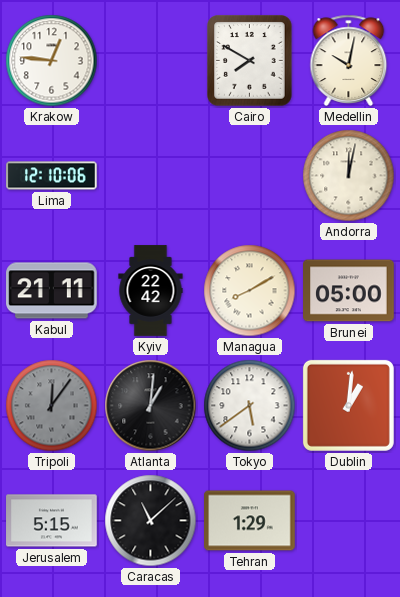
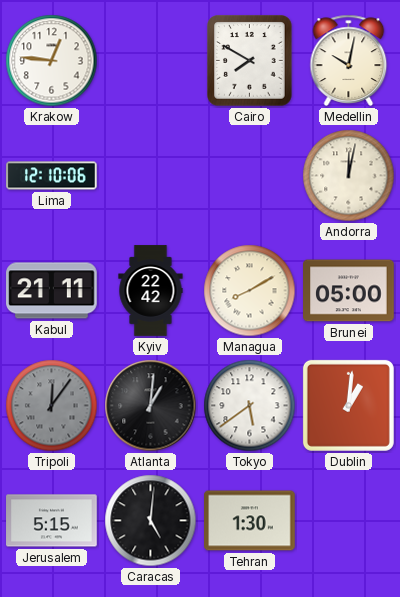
Caracas: 11:08 -> 5:01
Tehran: 1:29 -> 1:30
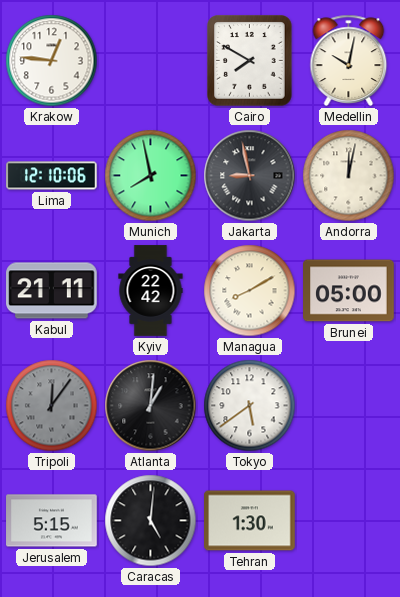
Munich: none -> 7:58
Jakarta: none -> 8:58
Dublin: 1:01 -> none
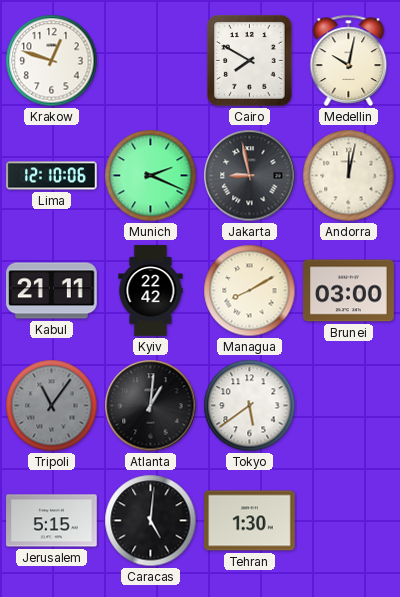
Krakow: 12:46 -> 12:48
Munich: 7:58 -> 2:19
Brunei: 05:00 -> 03:00
Tripoli: 12:06 -> 11:06
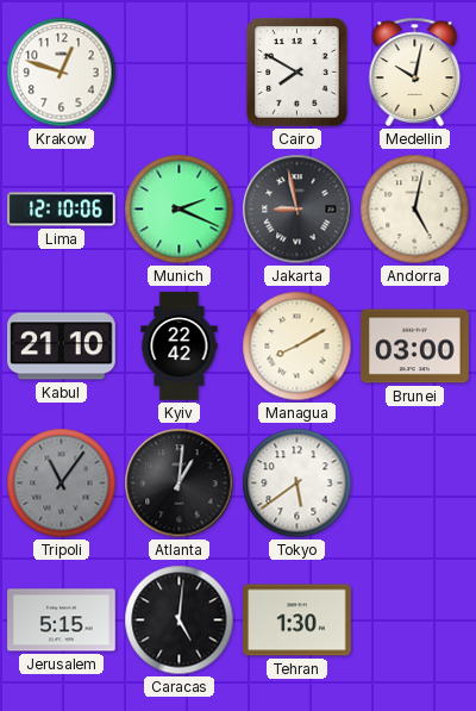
Andorra: 12:02 -> 5:02
Kabul: 21:11 -> 21:10
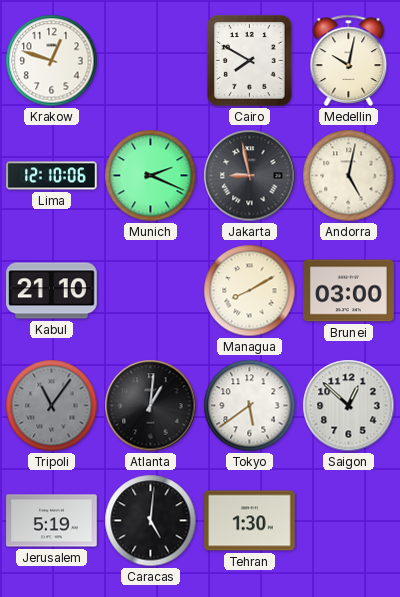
Kyiv: 22:42 -> none
Saigon: none -> 12:52
Jerusalem: 5:15 -> 5:19
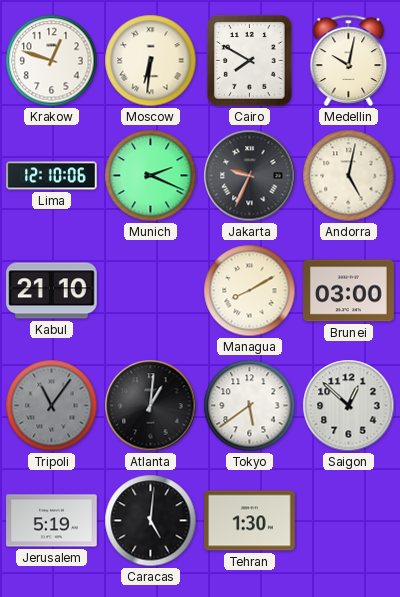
Moscow: none -> 6:31
Jakarta: 8:58 -> 9:34
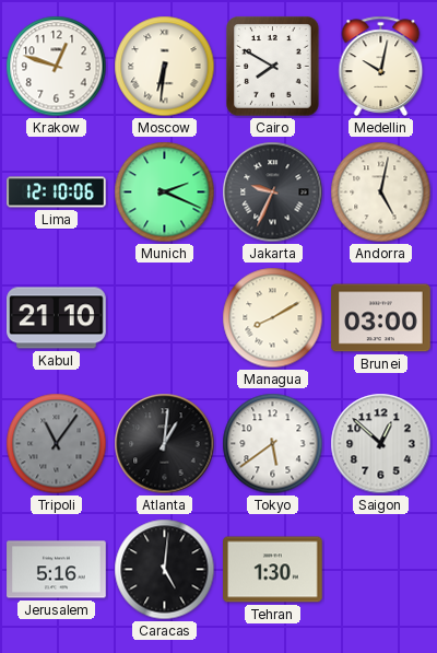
Jerusalem: 5:19 -> 5:16
